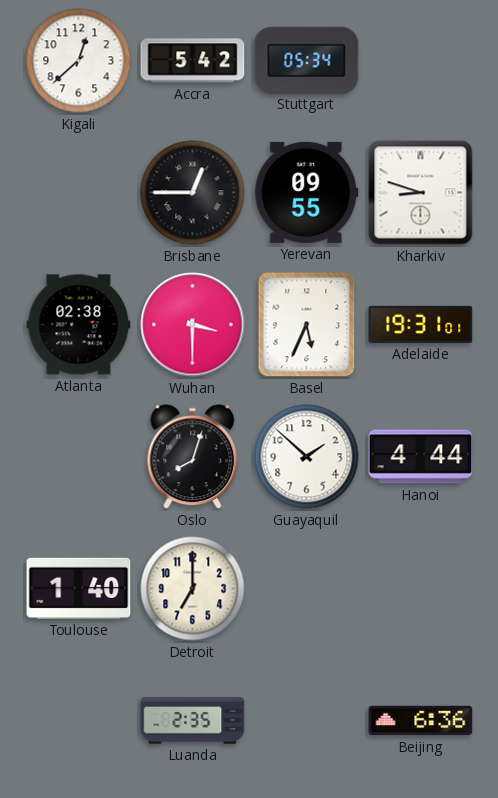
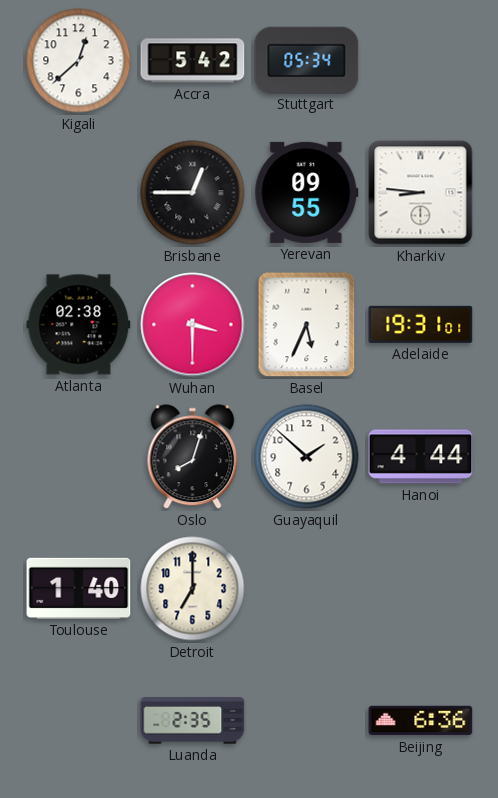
Kharkiv: 8:48 -> 8:46
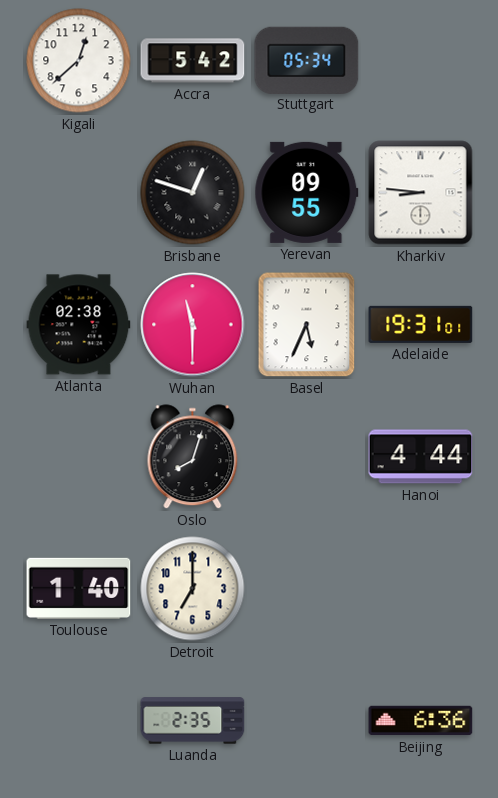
Brisbane: 12:45 -> 12:48
Wuhan: 3:30 -> 11:30
Guayaquil: 1:52 -> none
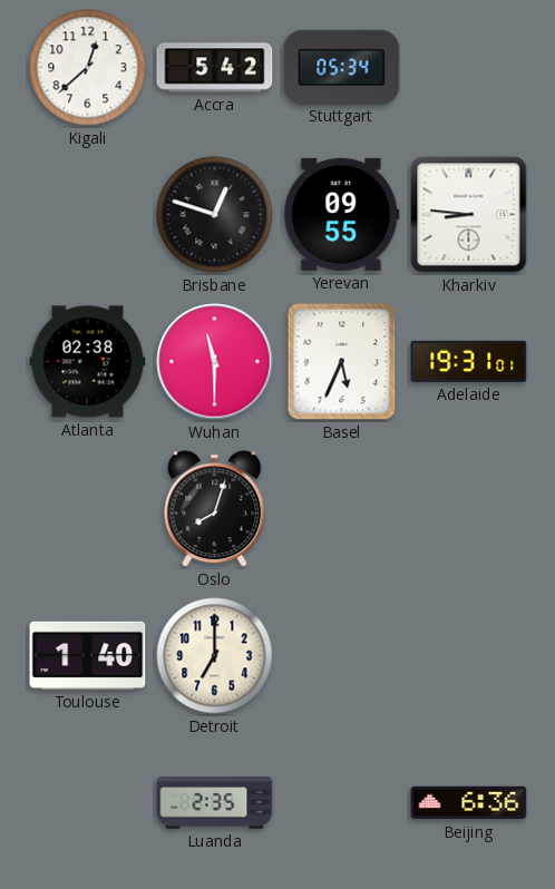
Hanoi: 4:44 -> none
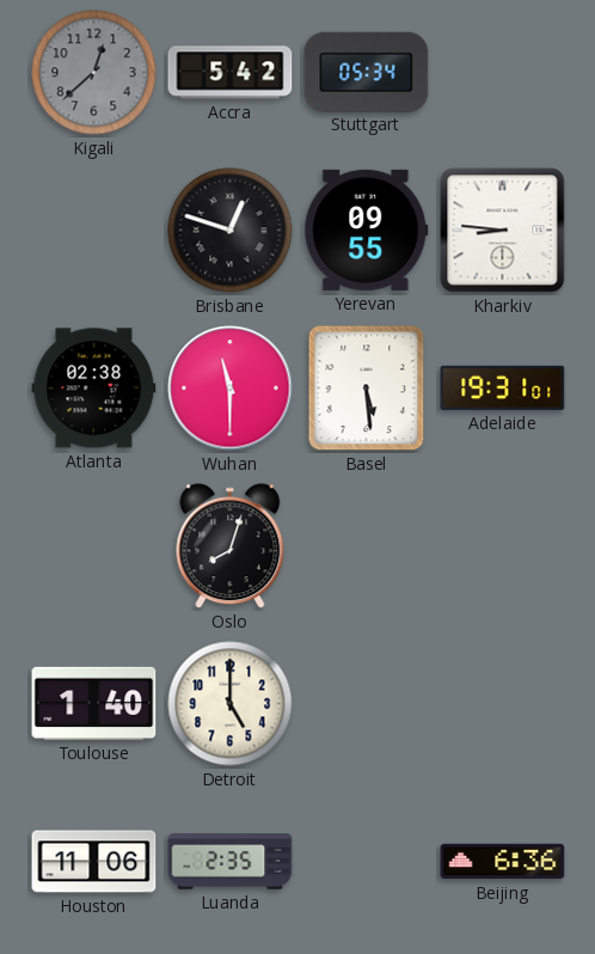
Kigali dial: white -> grey
Basel: 5:34 -> 5:29
Detroit: 7:00 -> 5:00
Houston: none -> 11:06
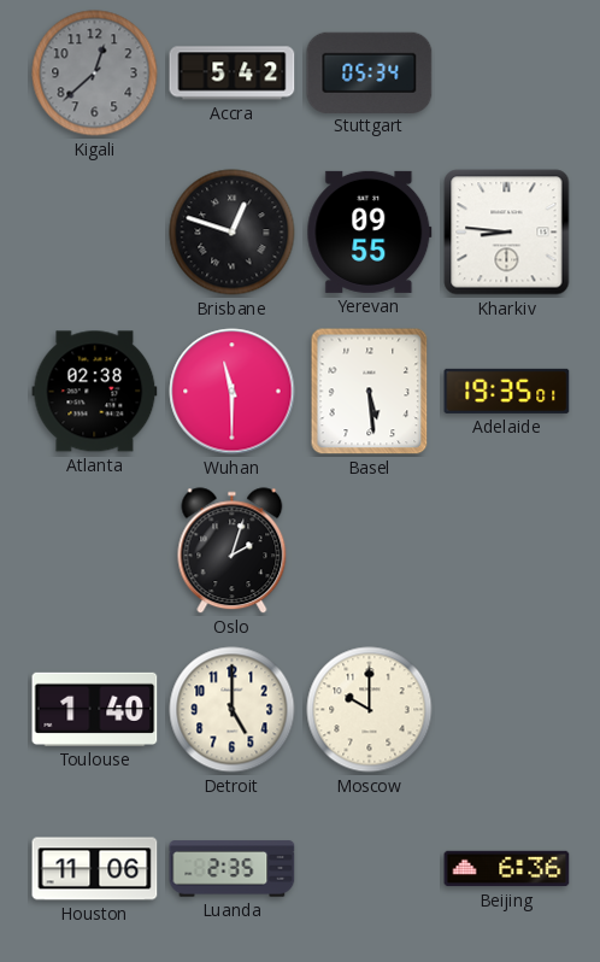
Adelaide: 19:31 -> 19:35
Oslo: 8:03 -> 2:03
Moscow: none -> 10:00
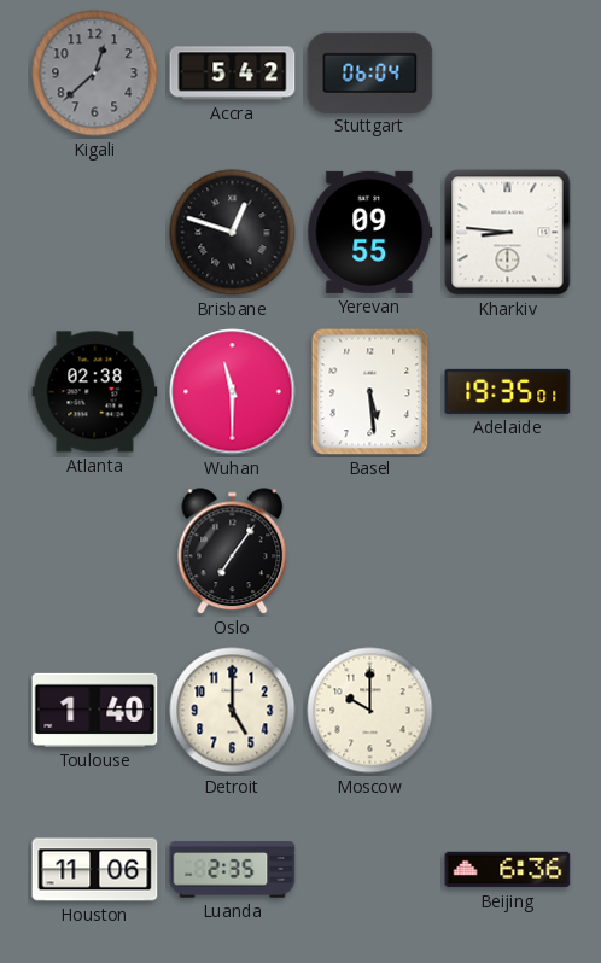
Stuttgart: 05:34 -> 06:04
Oslo: 2:03 -> 7:06
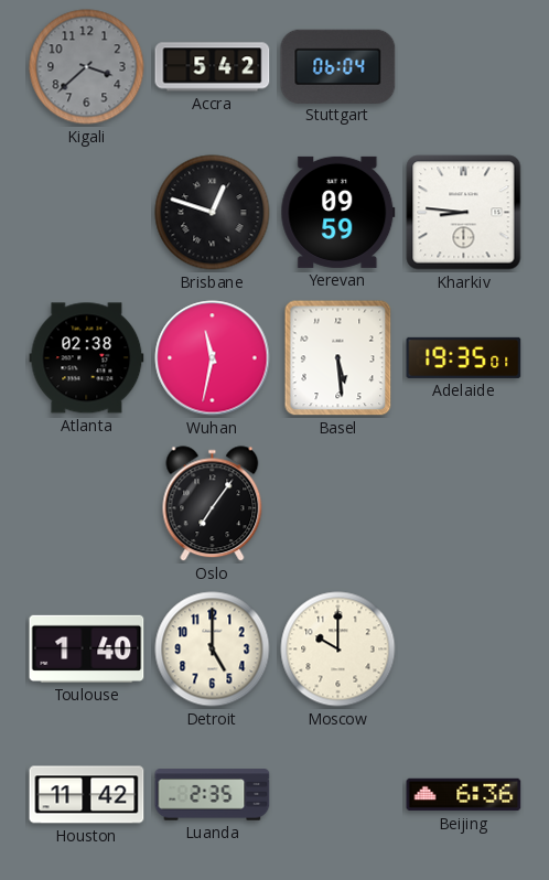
Kigali: 12:38 -> 3:38
Yerevan: 09:55 -> 09:59
Wuhan: 11:30 -> 11:32
Houston: 11:06 -> 11:42
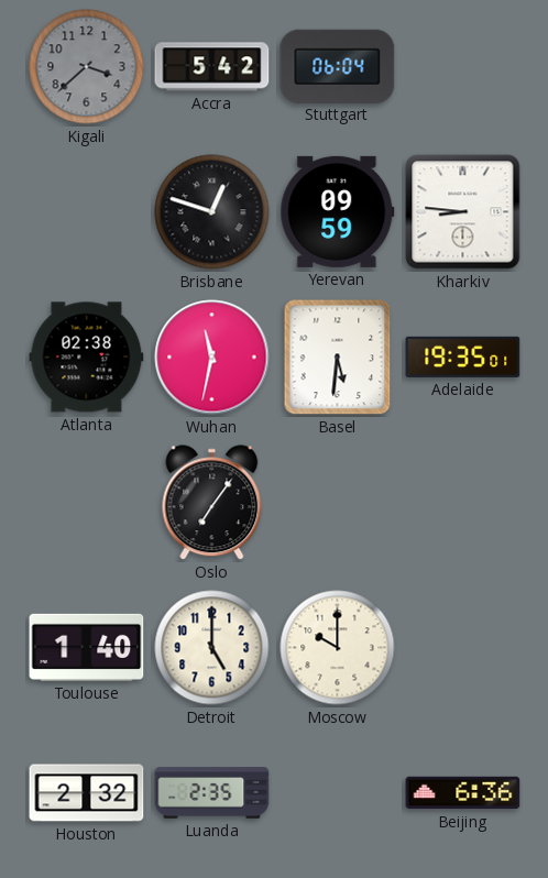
Basel: 5:29 -> 5:31
Houston: 11:42 -> 2:32
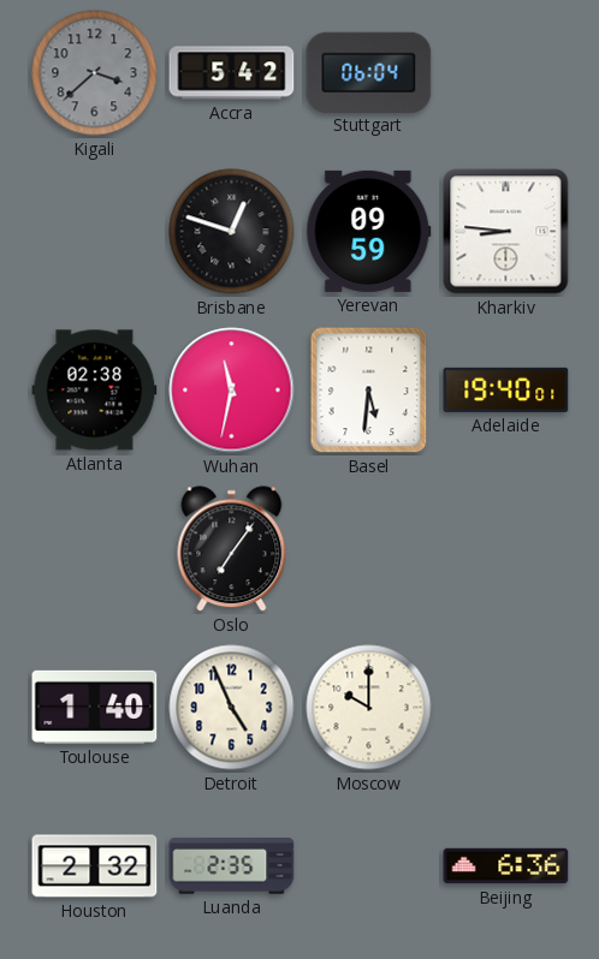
Adelaide: 19:35 -> 19:40
Detroit: 5:00 -> 4:56
